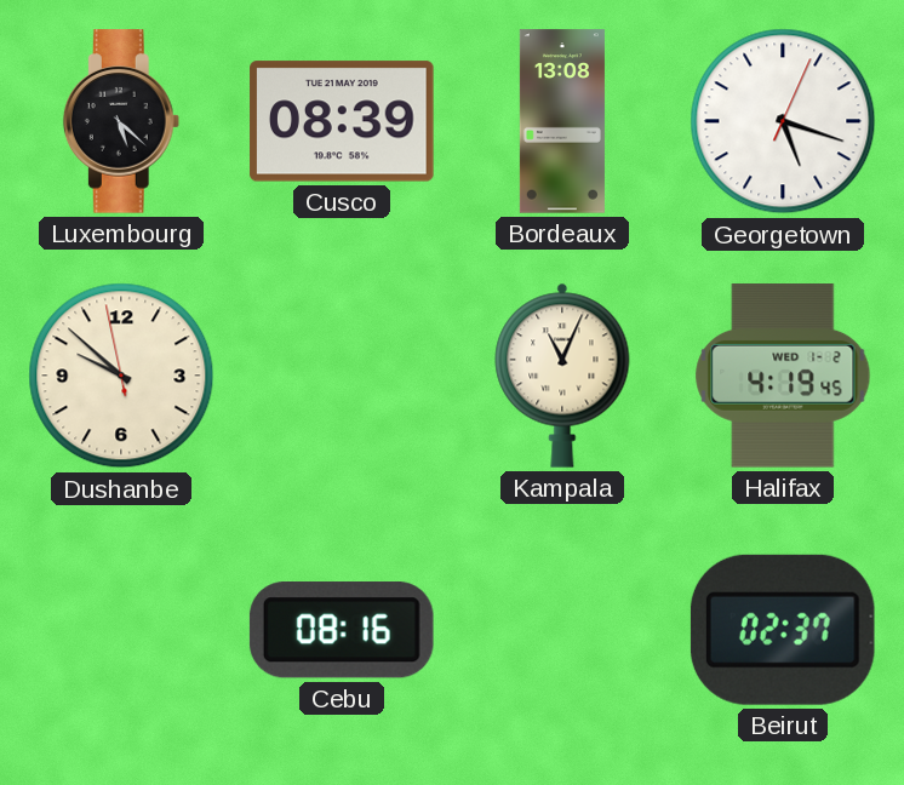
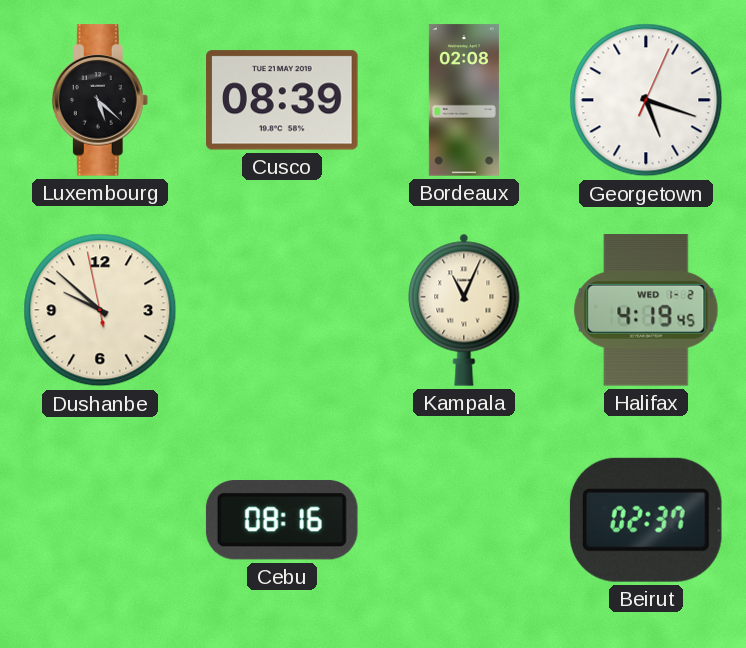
Bordeaux: 13:08 -> 02:08
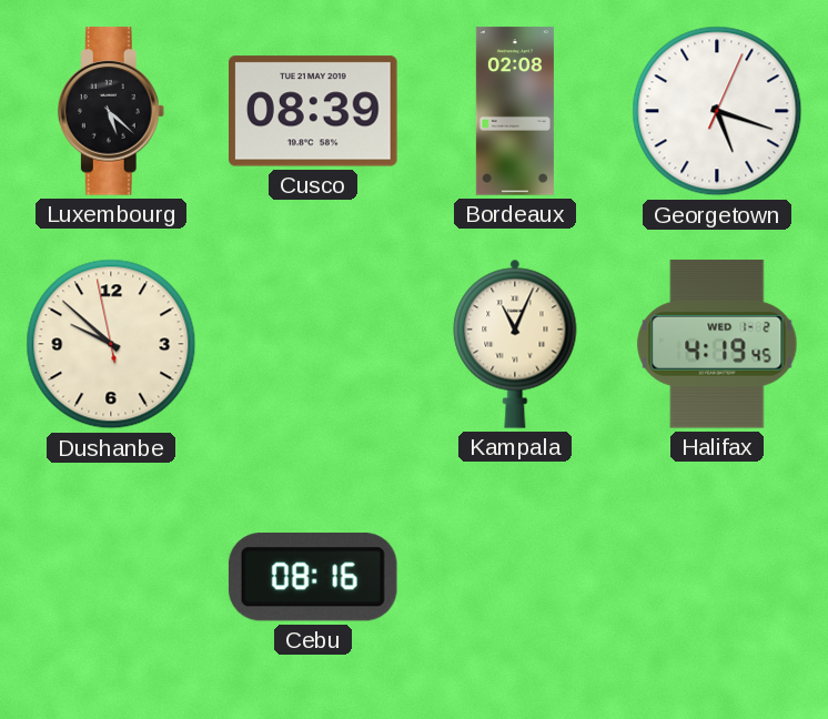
Beirut: 02:37 -> none
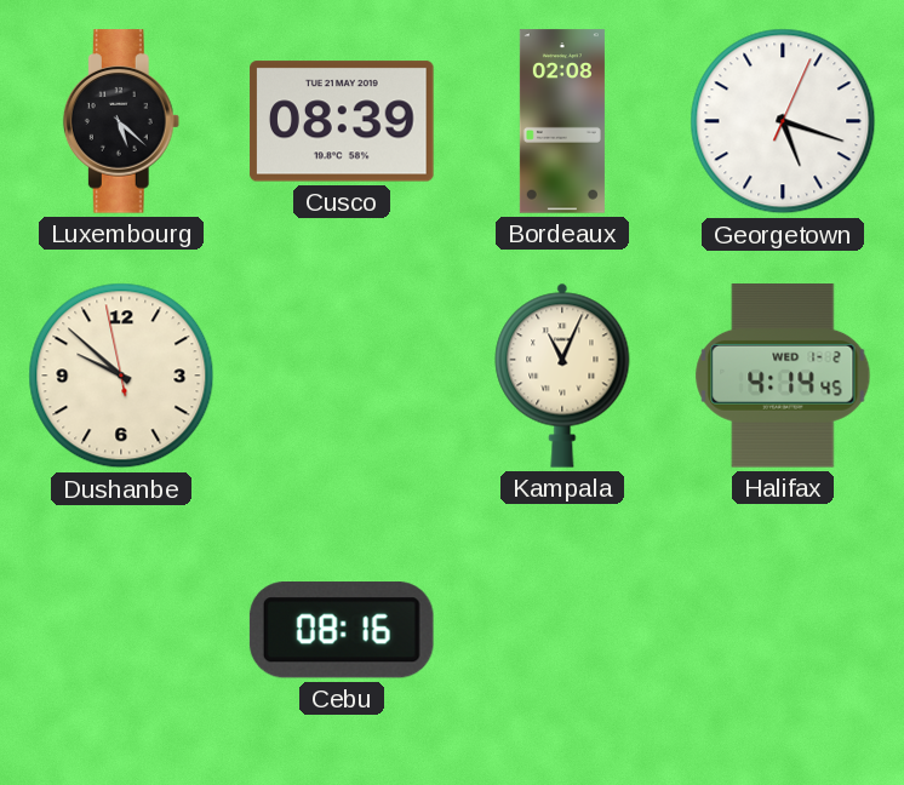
Halifax: 4:19 -> 4:14
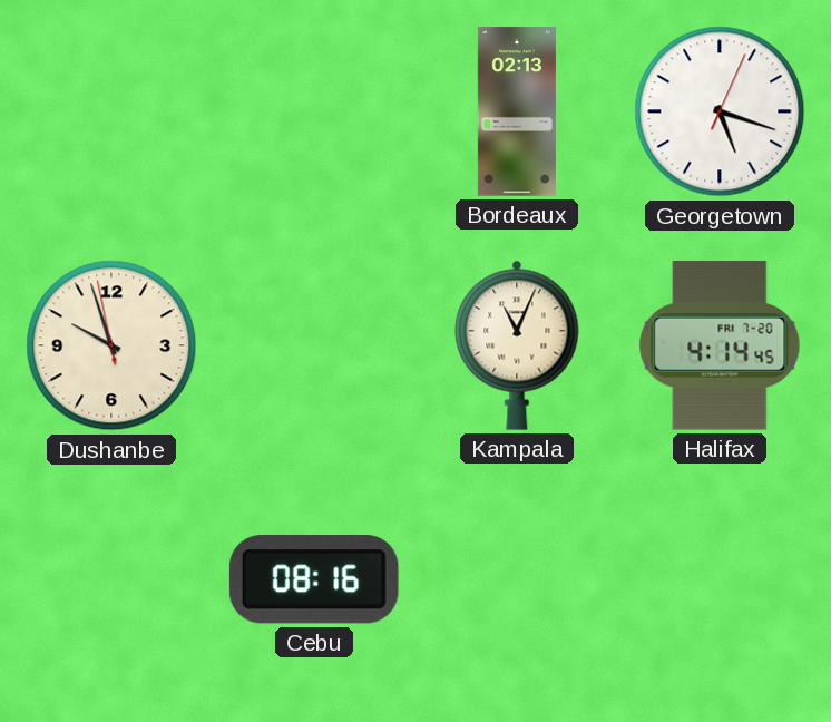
Luxembourg: 5:22 -> none
Cusco: 08:39 -> none
Bordeaux: 02:08 -> 02:13
Dushanbe: 9:51 -> 9:56
Halifax date: WED 1-2 -> FRI 7-20
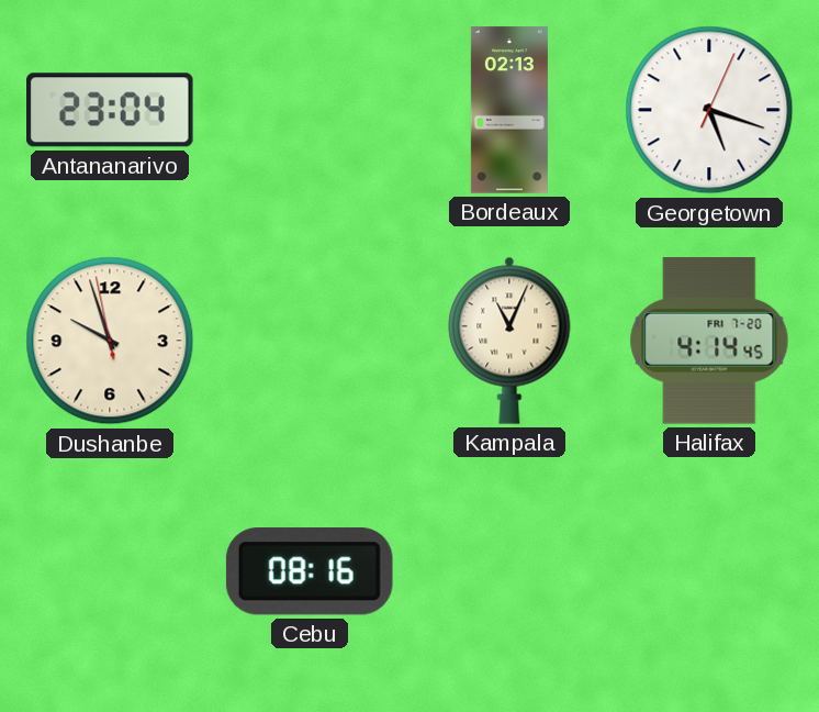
Antananarivo: none -> 23:04
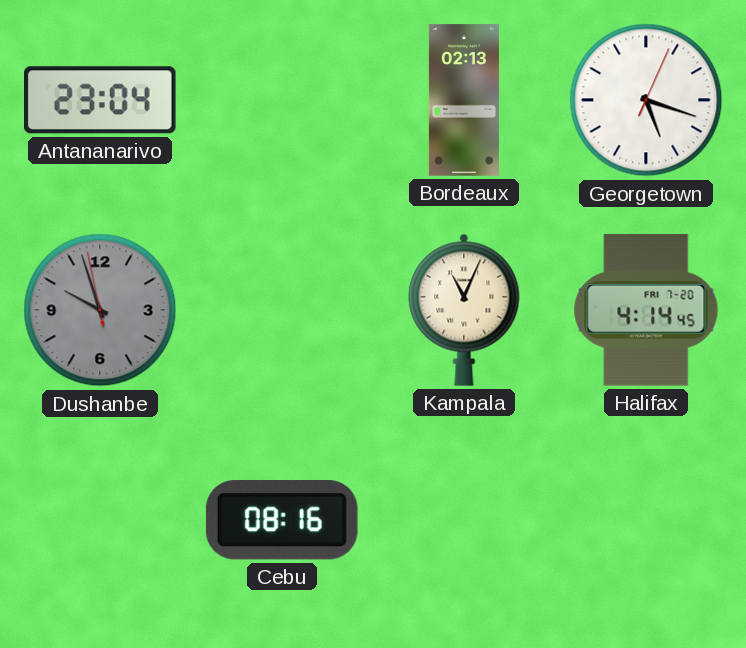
Dushanbe dial: cream -> grey
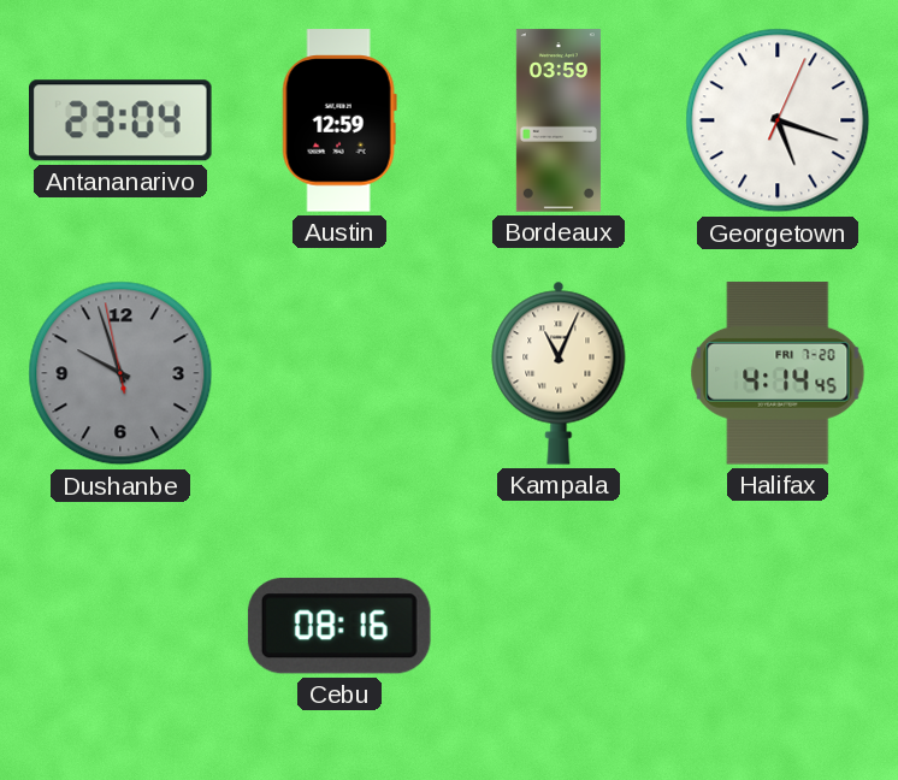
Austin: none -> 12:59
Bordeaux: 02:13 -> 03:59
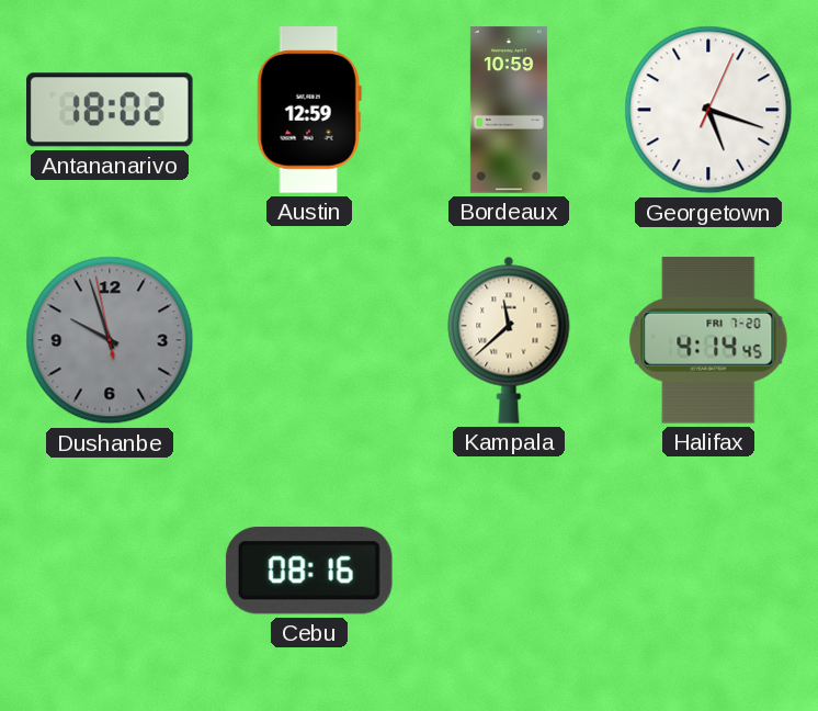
Antananarivo: 23:04 -> 18:02
Bordeaux: 03:59 -> 10:59
Kampala: 11:04 -> 11:38
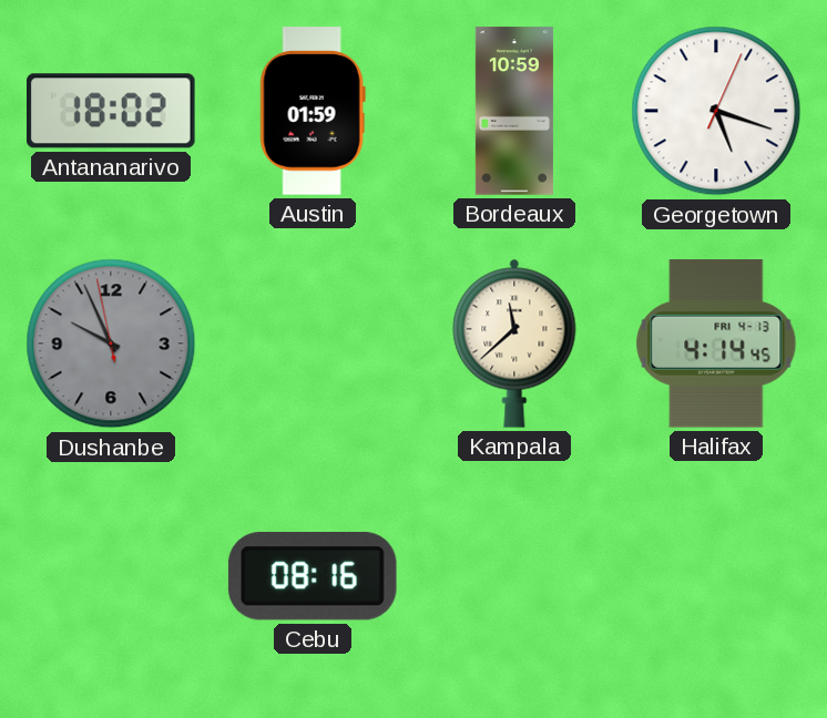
Austin: 12:59 -> 01:59
Dushanbe: 9:56 -> 9:55
Halifax date: FRI 7-20 -> FRI 4-13
